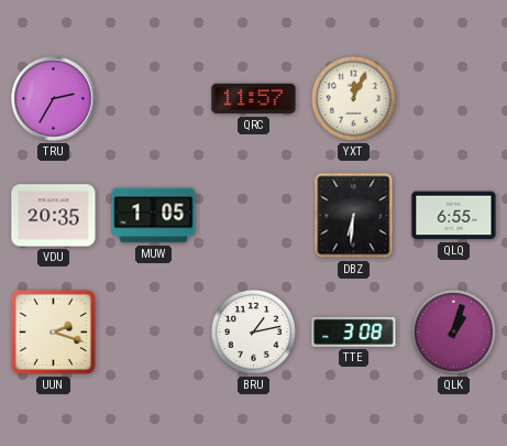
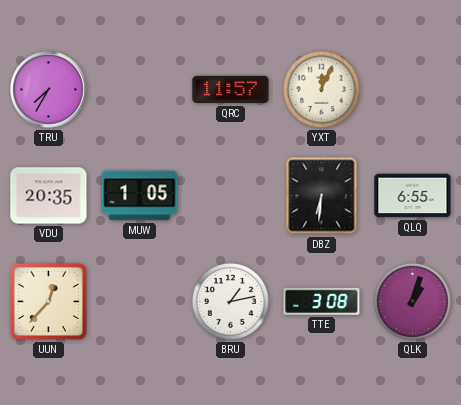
TRU: 2:35 -> 7:35
UUN: 2:18 -> 12:37
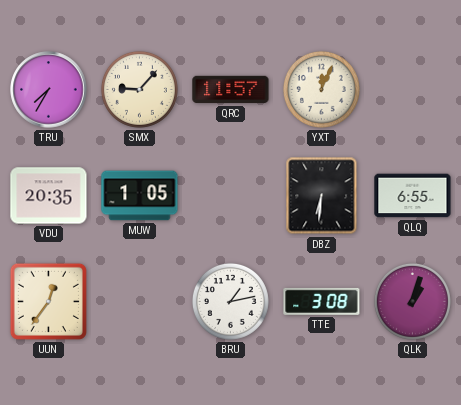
SMX: none -> 9:07
UUN: 12:37 -> 12:36
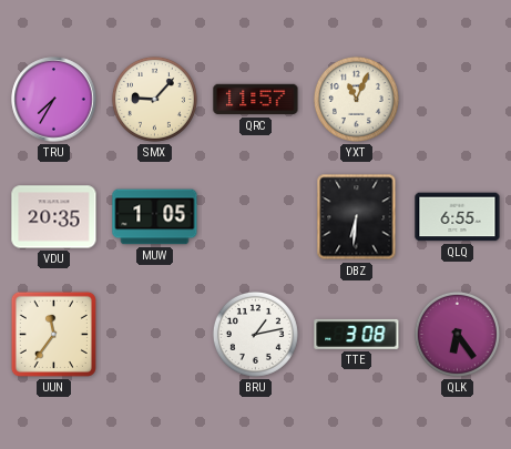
YXT: 12:04 -> 11:04
UUN: 12:36 -> 11:36
QLK: 1:03 -> 6:24
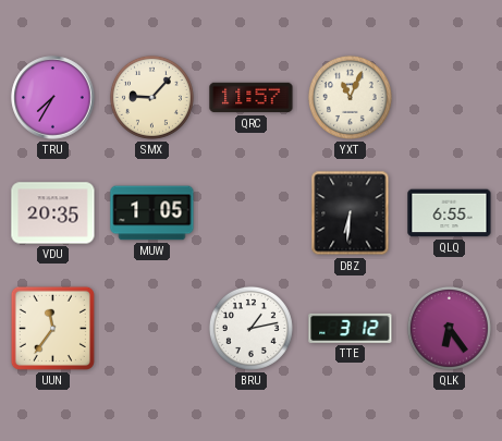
TTE: 3:08 -> 3:12
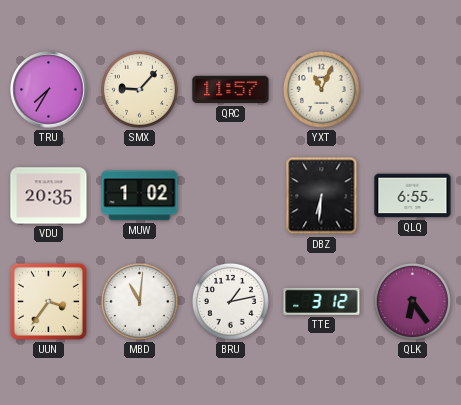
MUW: 1:05 -> 1:02
UUN: 11:36 -> 3:36
MBD: none -> 11:01
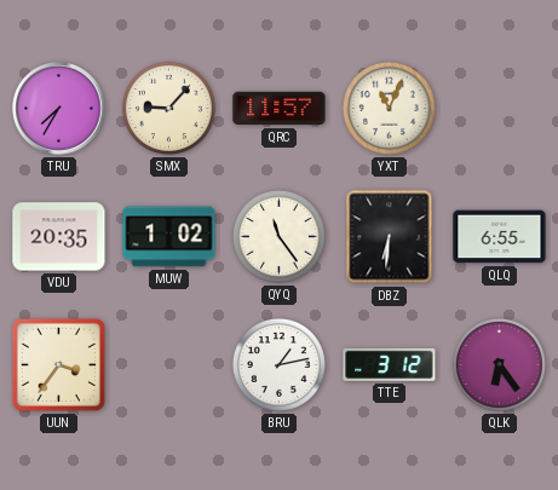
QYQ: none -> 11:24
MBD: 11:01 -> none
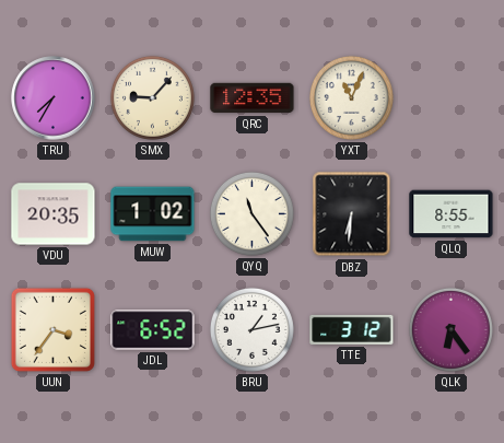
QRC: 11:57 -> 12:35
QLQ: 6:55 -> 8:55
JDL: none -> 6:52
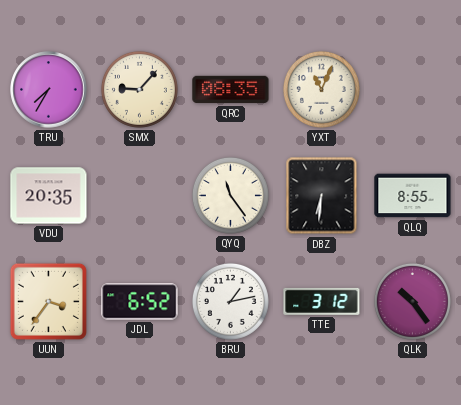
QRC: 12:35 -> 08:35
MUW: 1:02 -> none
QLK: 6:24 -> 10:24
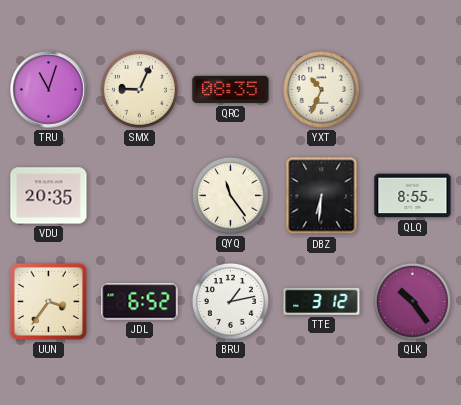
TRU: 7:35 -> 11:03
SMX: 9:07 -> 9:04
YXT: 11:04 -> 10:34
